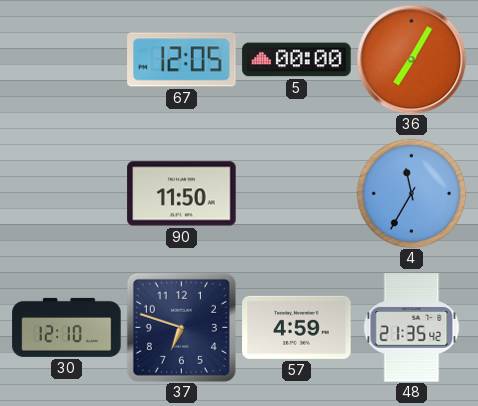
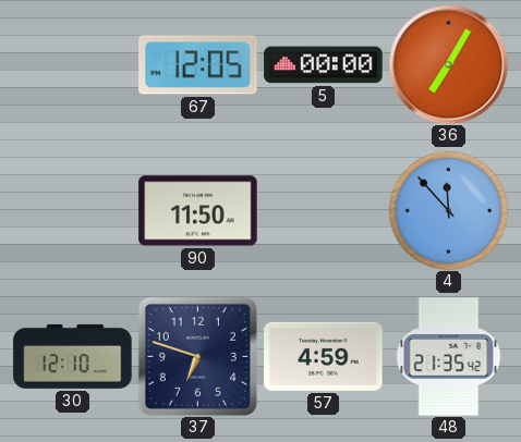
4: 11:35 -> 11:53
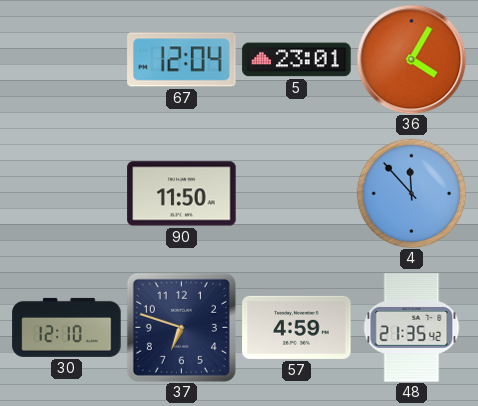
67: 12:05 -> 12:04
5: 00:00 -> 23:01
36: 7:05 -> 4:05
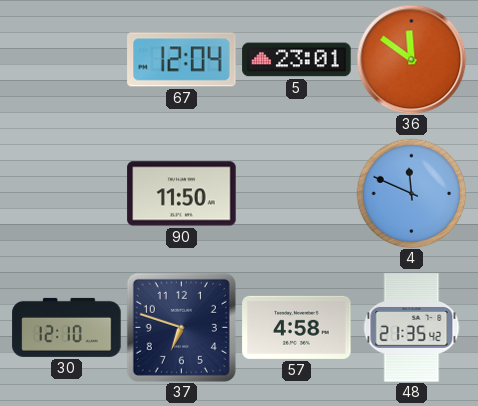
36: 4:05 -> 11:51
4: 11:53 -> 11:49
57: 4:59 -> 4:58
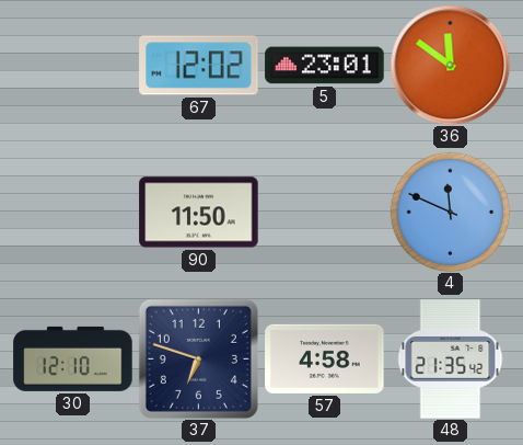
67: 12:04 -> 12:02
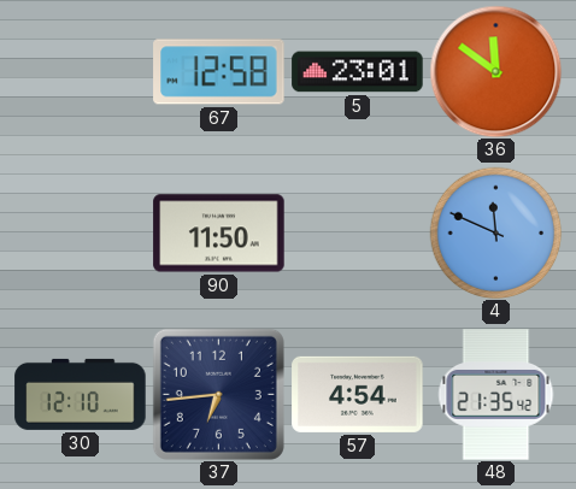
67: 12:02 -> 12:58
37: 6:48 -> 6:44
57: 4:58 -> 4:54
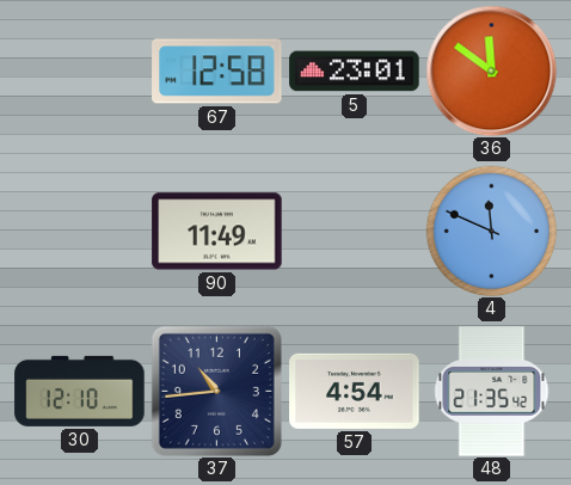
90: 11:50 -> 11:49
37: 6:44 -> 10:44
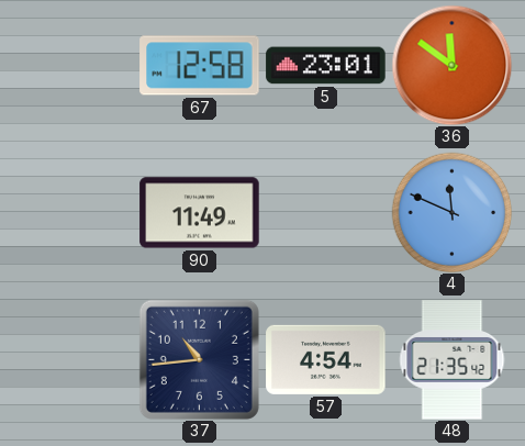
30: 12:10 -> none
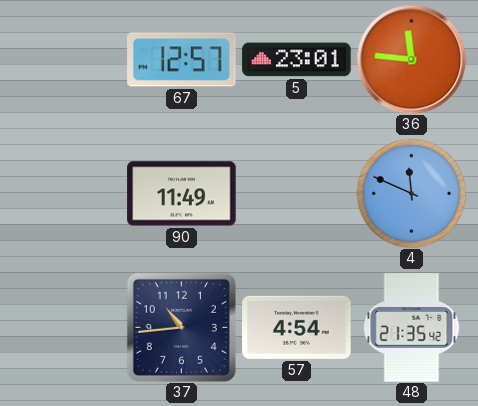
67: 12:58 -> 12:57
36: 11:51 -> 11:46
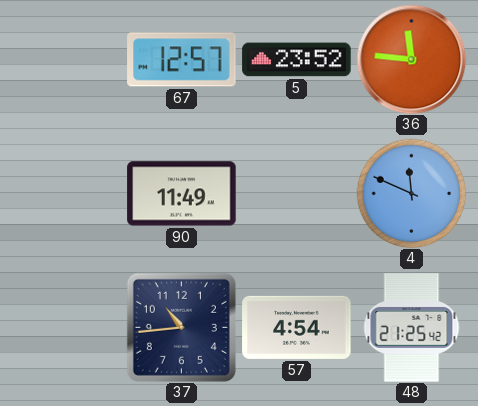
5: 23:01 -> 23:52
48: 21:35 -> 21:25
